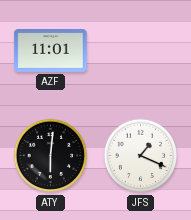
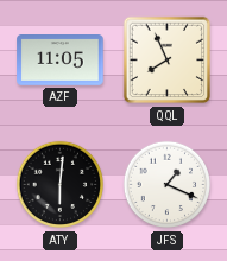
AZF: 11:01 -> 11:05
QQL: none -> 7:56
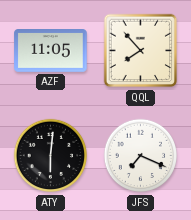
QQL: 7:56 -> 7:53
JFS: 1:19 -> 7:19
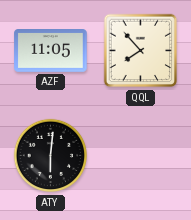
JFS: 7:19 -> none
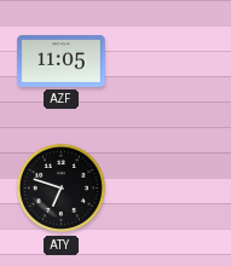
QQL: 7:53 -> none
ATY: 6:01 -> 6:48
